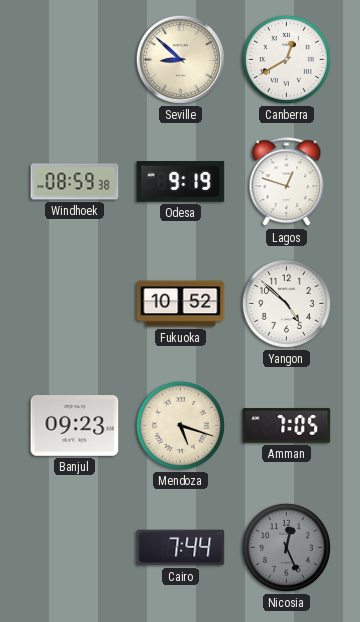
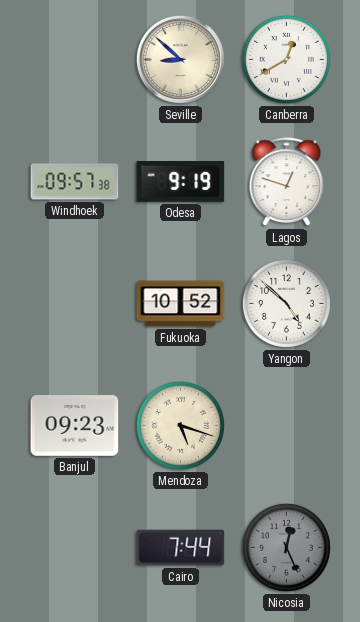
Windhoek: 08:59 -> 09:57
Amman: 7:05 -> none
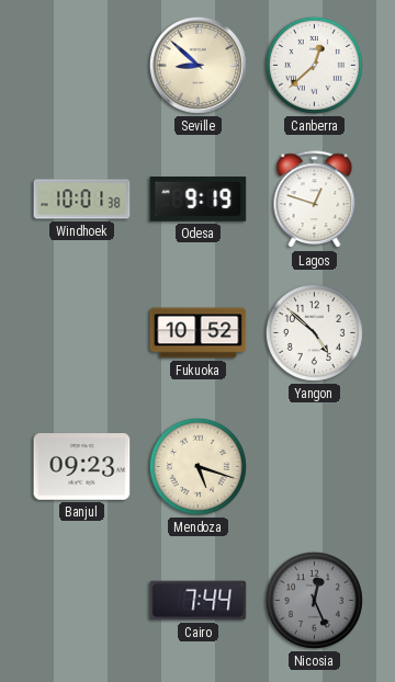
Canberra: 12:40 -> 12:38
Windhoek: 09:57 -> 10:01
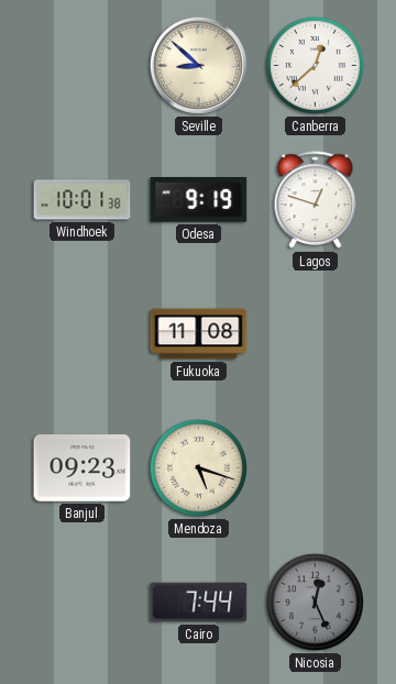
Fukuoka: 10:52 -> 11:08
Yangon: 4:52 -> none
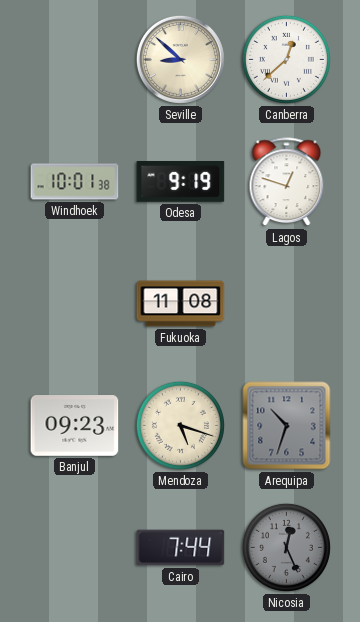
Arequipa: none -> 10:33
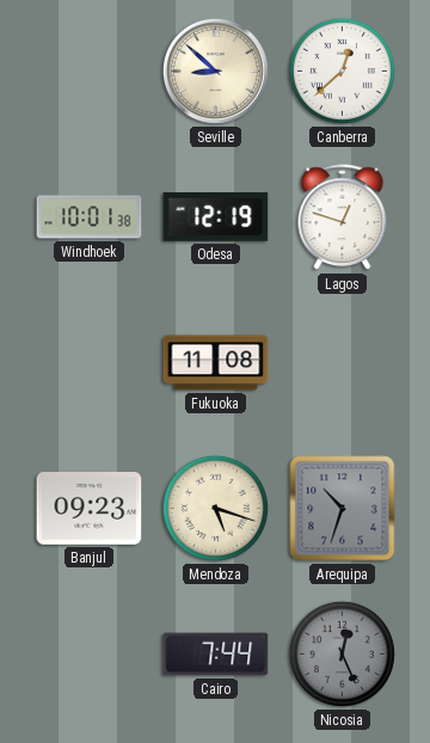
Odesa: 9:19 -> 12:19
